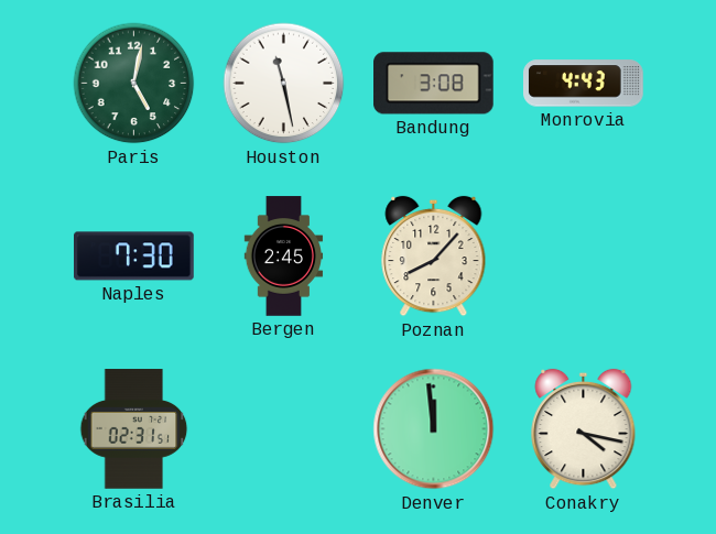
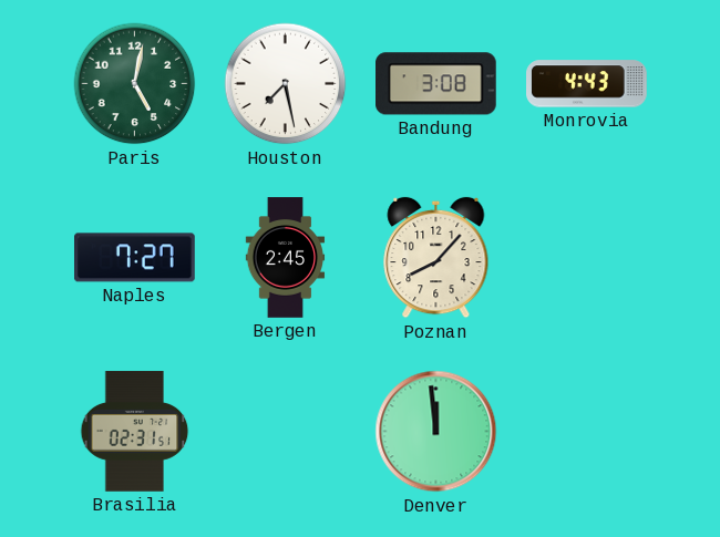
Houston: 11:28 -> 7:28
Naples: 7:30 -> 7:27
Conakry: 4:17 -> none
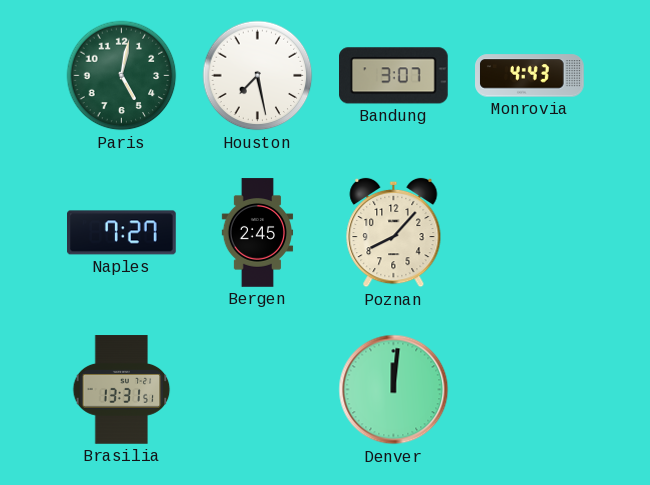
Bandung: 3:08 -> 3:07
Brasilia: 02:31 -> 13:31
Denver: 11:59 -> 12:01
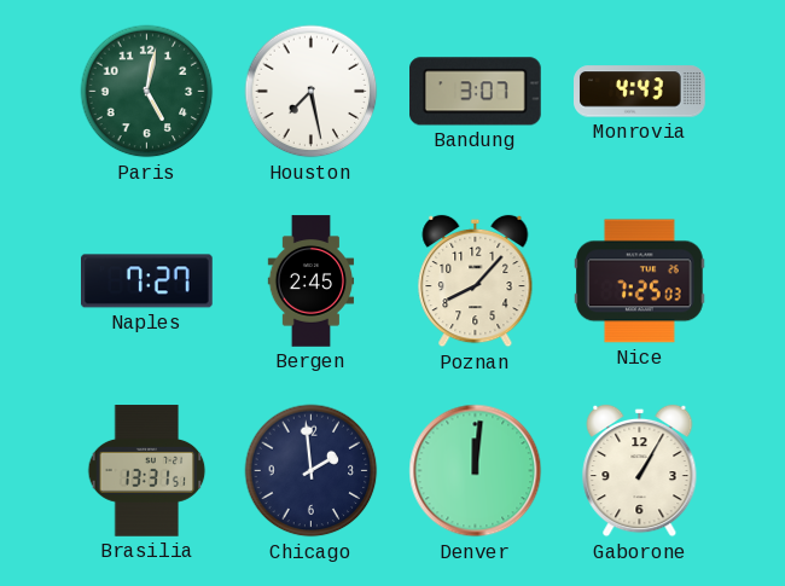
Nice: none -> 7:25
Chicago: none -> 1:59
Gaborone: none -> 1:05
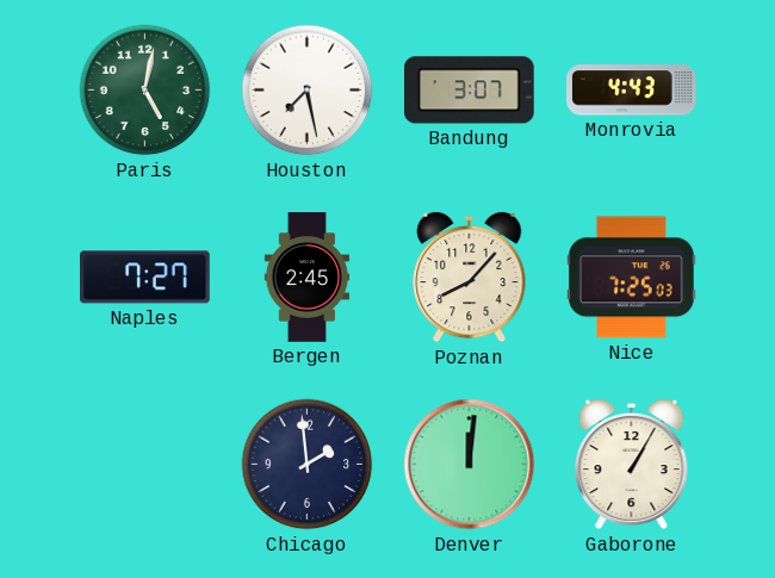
Brasilia: 13:31 -> none
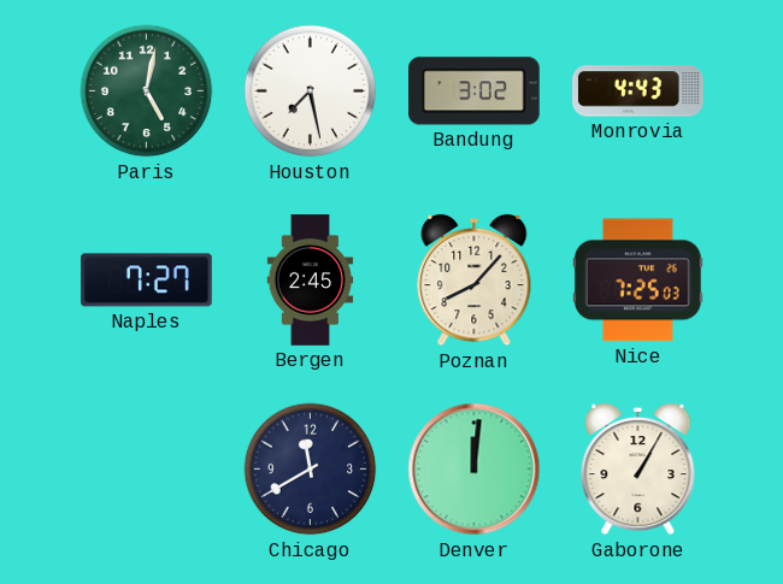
Bandung: 3:07 -> 3:02
Chicago: 1:59 -> 11:40
